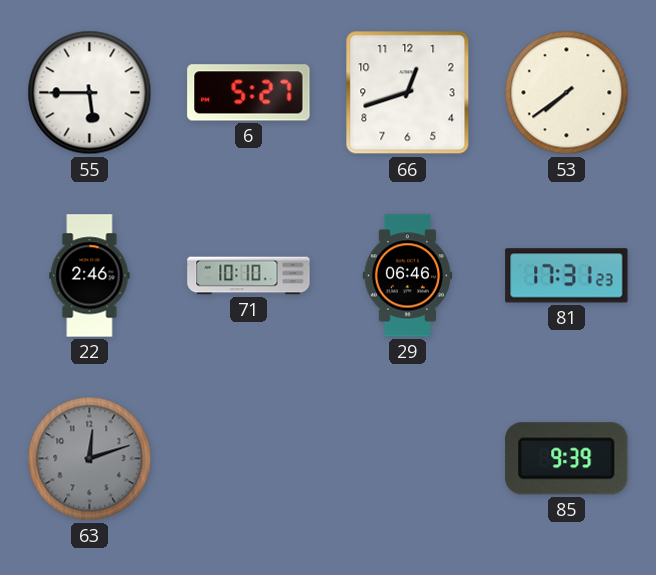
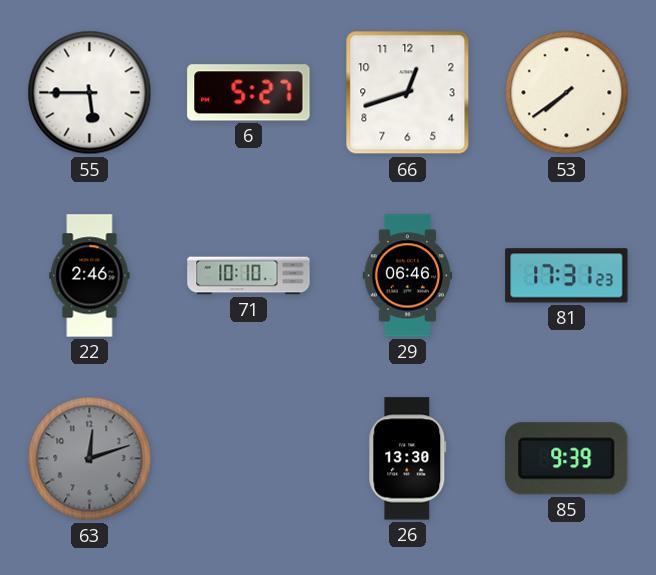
26: none -> 13:30
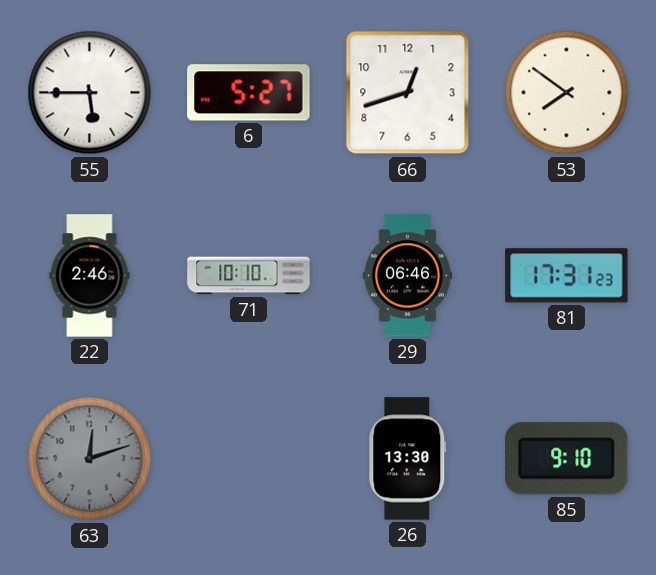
53: 7:39 -> 7:51
85: 9:39 -> 9:10
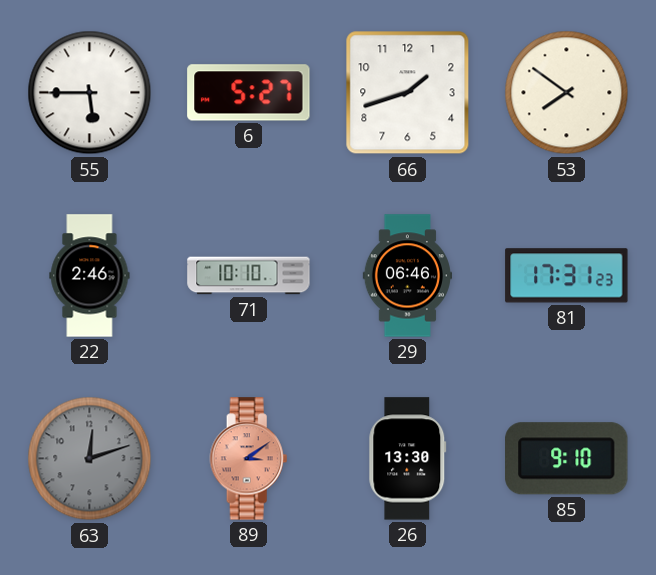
66: 12:42 -> 1:42
89: none -> 3:09
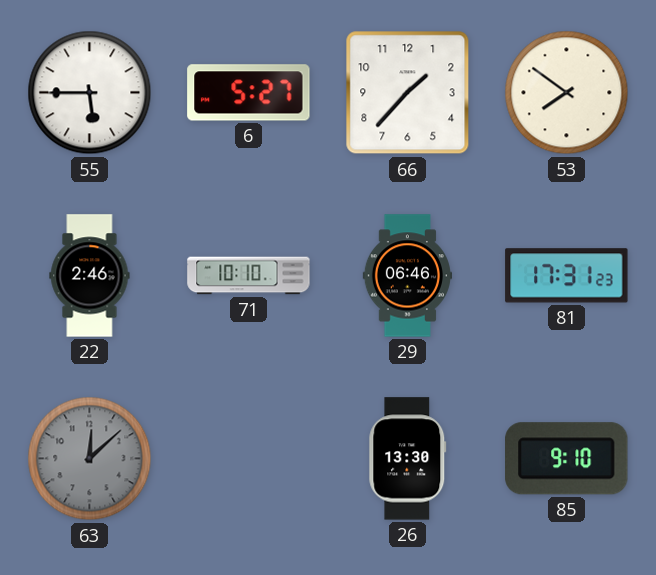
66: 1:42 -> 1:37
63: 12:12 -> 12:08
89: 3:09 -> none
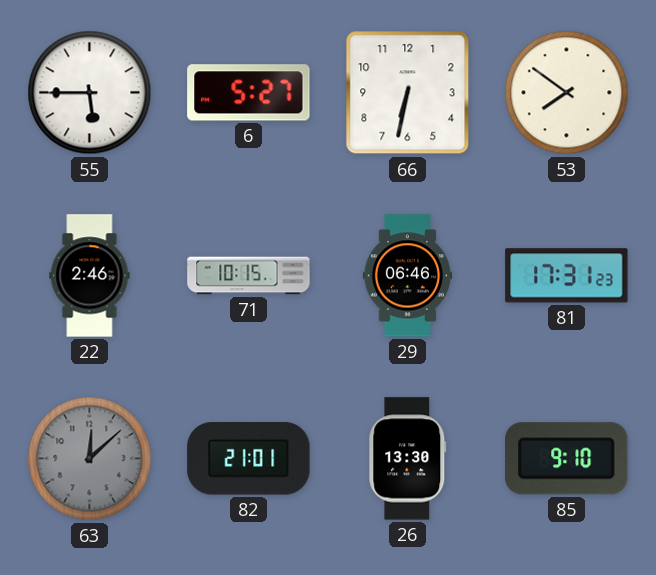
66: 1:37 -> 6:32
71: 10:10 -> 10:15
82: none -> 21:01
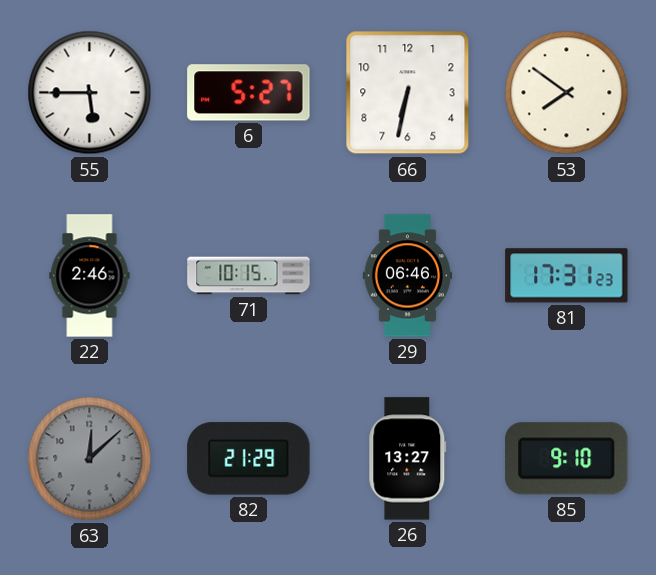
82: 21:01 -> 21:29
26: 13:30 -> 13:27
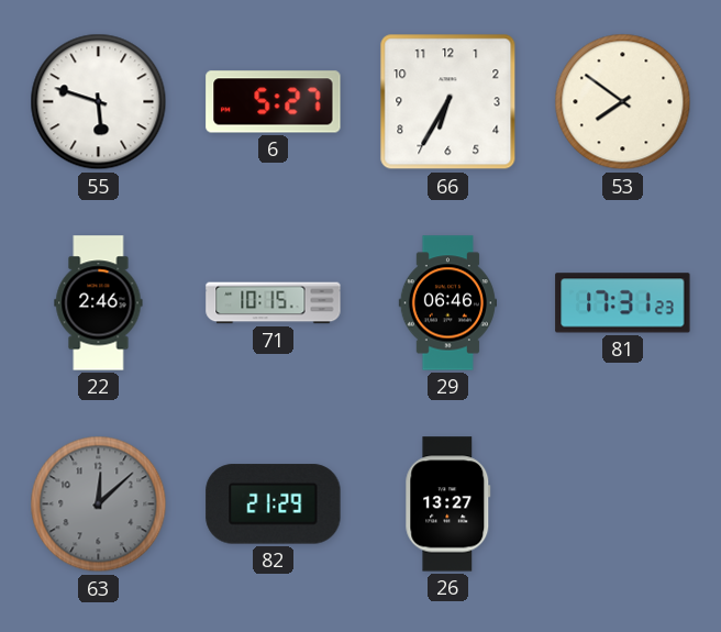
55: 5:45 -> 5:48
66: 6:32 -> 6:35
85: 9:10 -> none
